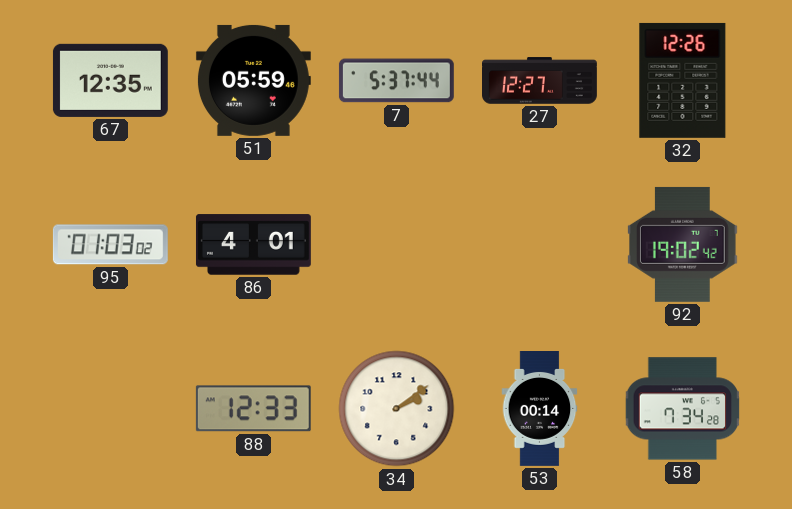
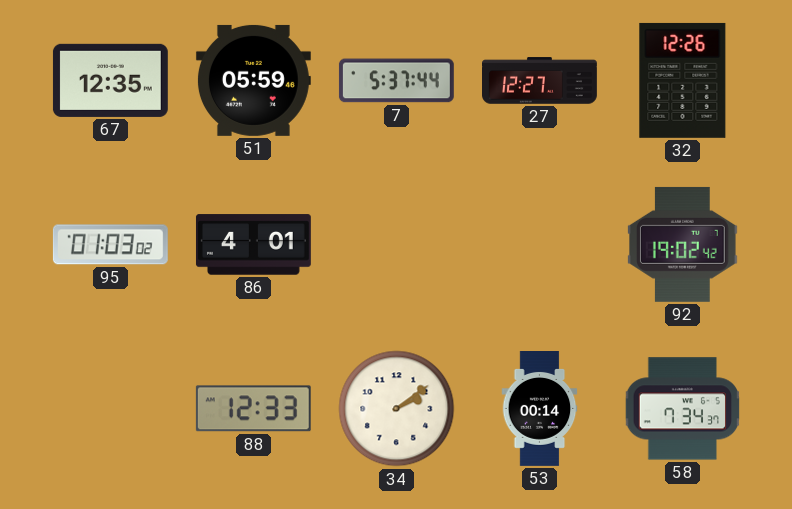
58: 7:34:28 -> 7:34:37
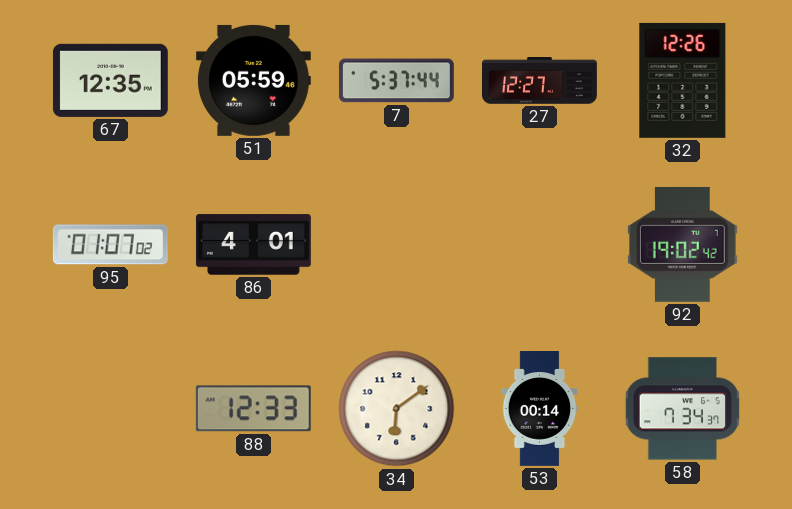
95: 01:03 -> 01:07
34: 2:09 -> 6:09
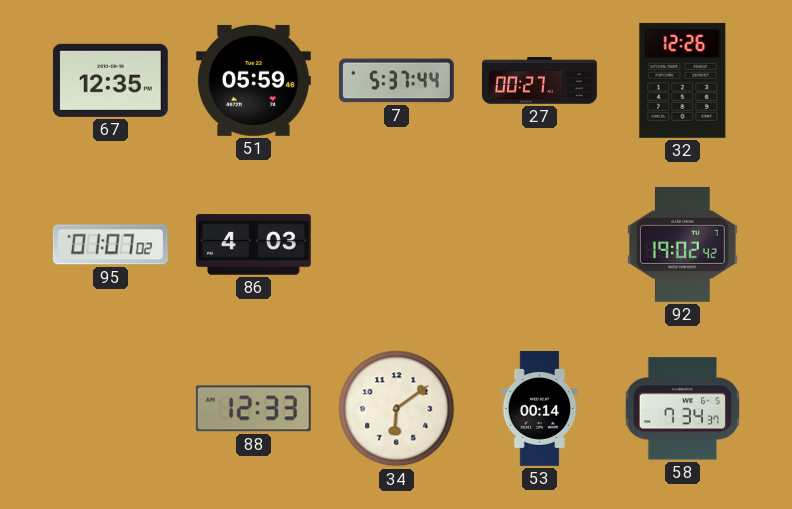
27: 12:27 -> 00:27
86: 4:01 -> 4:03
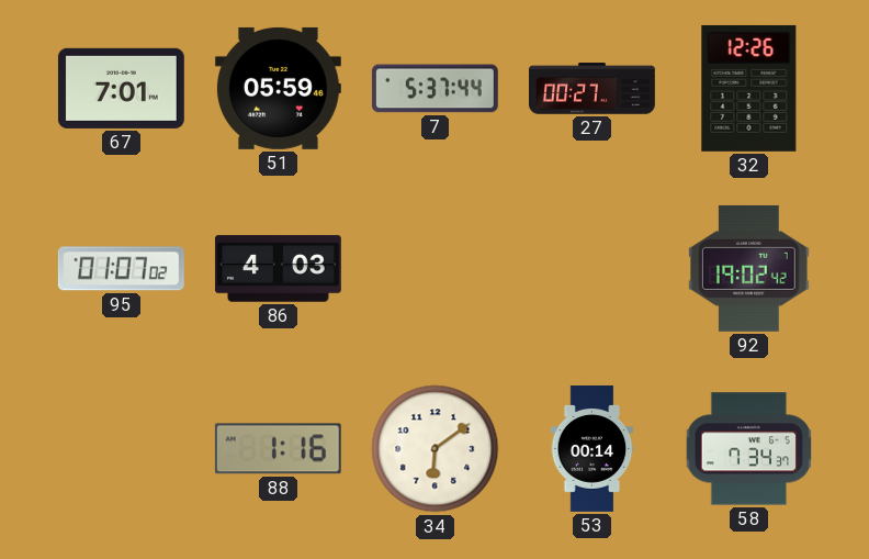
67: 12:35 -> 7:01
88: 12:33 -> 1:16
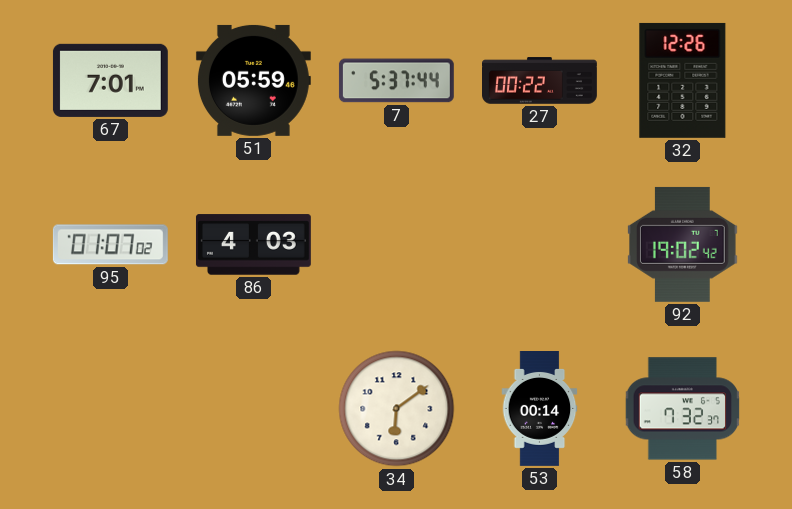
27: 00:27 -> 00:22
88: 1:16 -> none
58: 7:34 -> 7:32
